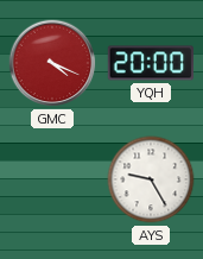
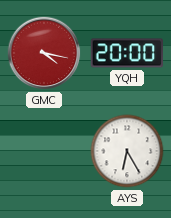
GMC: 4:19 -> 4:17
AYS: 9:25 -> 6:25
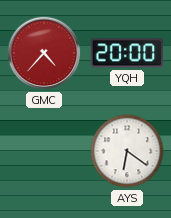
GMC: 4:17 -> 4:37
AYS: 6:25 -> 6:21
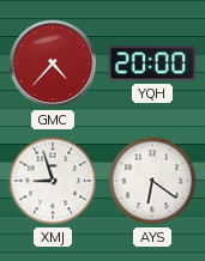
XMJ: none -> 8:57
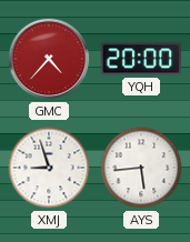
AYS: 6:21 -> 5:44
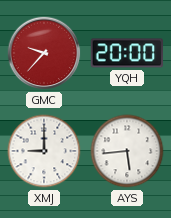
GMC: 4:37 -> 9:37
XMJ: 8:57 -> 9:00
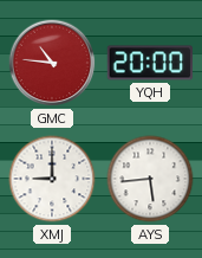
GMC: 9:37 -> 10:46
